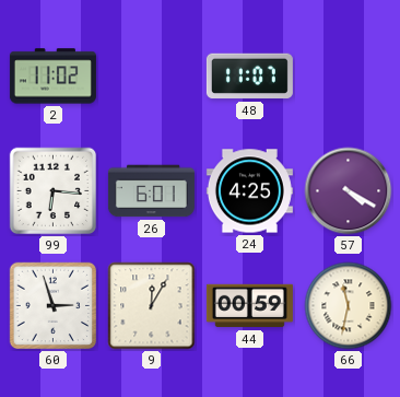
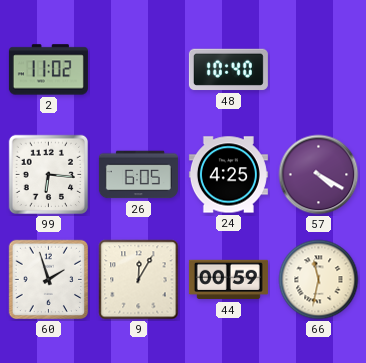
48: 11:07 -> 10:40
26: 6:01 -> 6:05
60: 2:57 -> 1:57
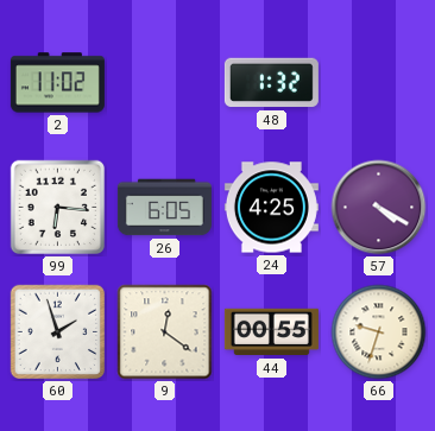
48: 10:40 -> 1:32
9: 12:05 -> 12:21
44: 00:59 -> 00:55
66: 11:32 -> 9:33
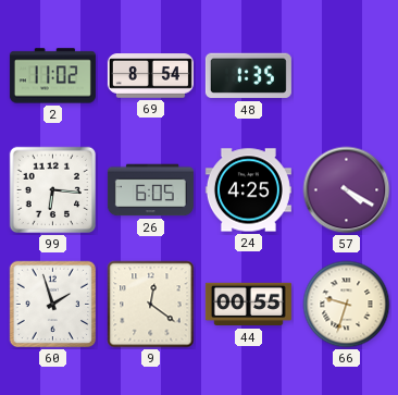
69: none -> 8:54
48: 1:32 -> 1:35
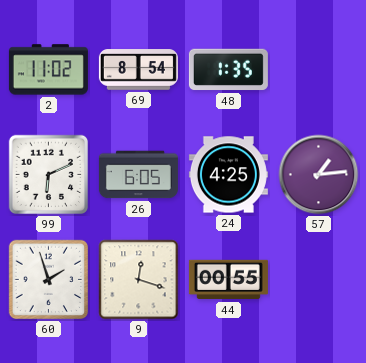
99: 6:16 -> 6:11
57: 4:20 -> 1:14
9: 12:21 -> 12:18
66: 9:33 -> none
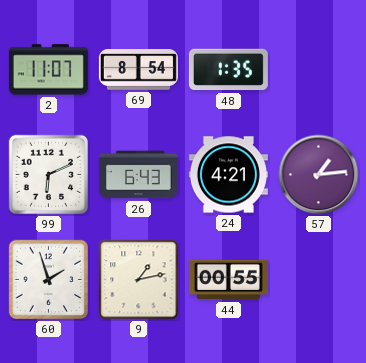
2: 11:02 -> 11:07
26: 6:05 -> 6:43
24: 4:25 -> 4:21
9: 12:18 -> 1:13
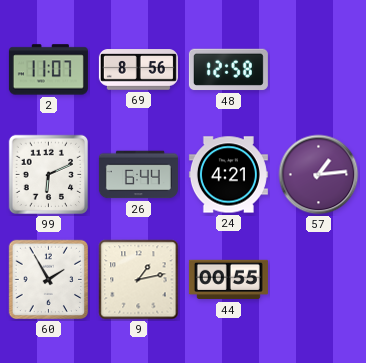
69: 8:54 -> 8:56
48: 1:35 -> 12:58
26: 6:43 -> 6:44
60: 1:57 -> 1:55
